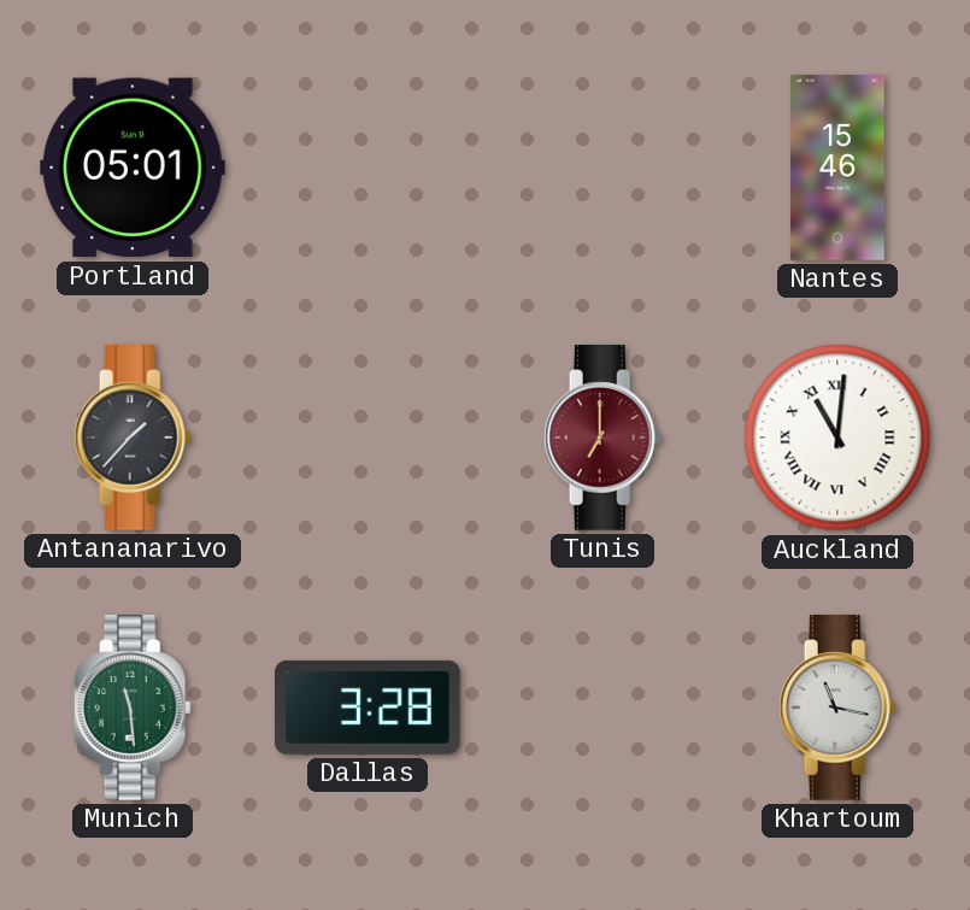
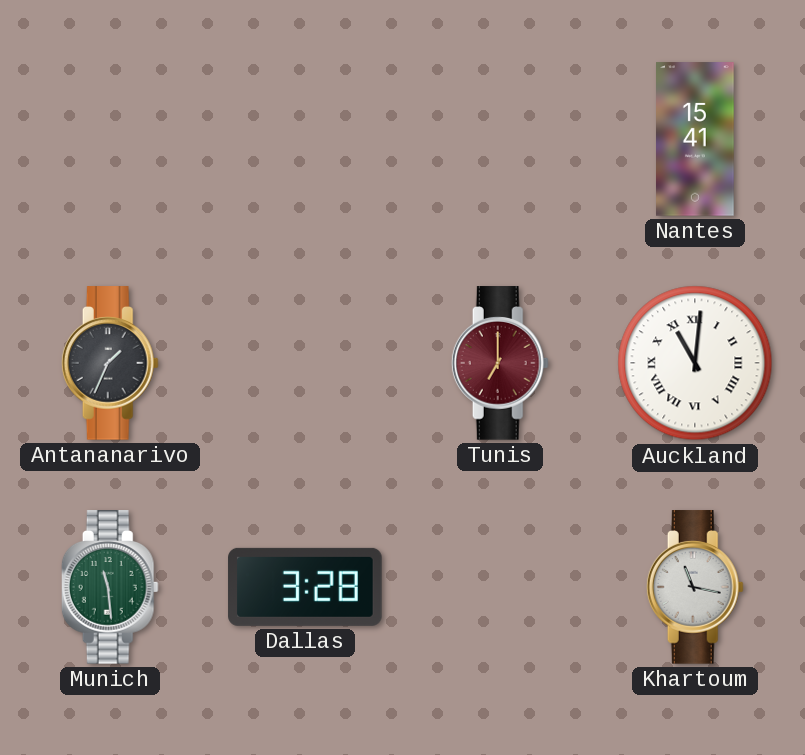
Portland: 05:01 -> none
Nantes: 15:46 -> 15:41
Antananarivo: 1:37 -> 1:34
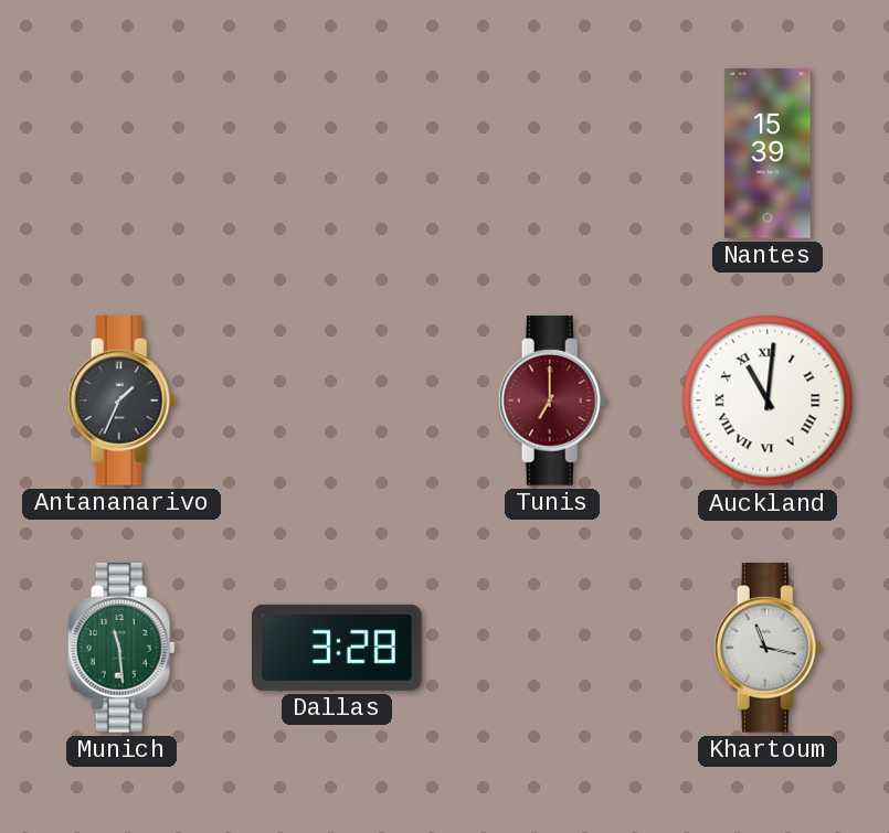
Nantes: 15:41 -> 15:39
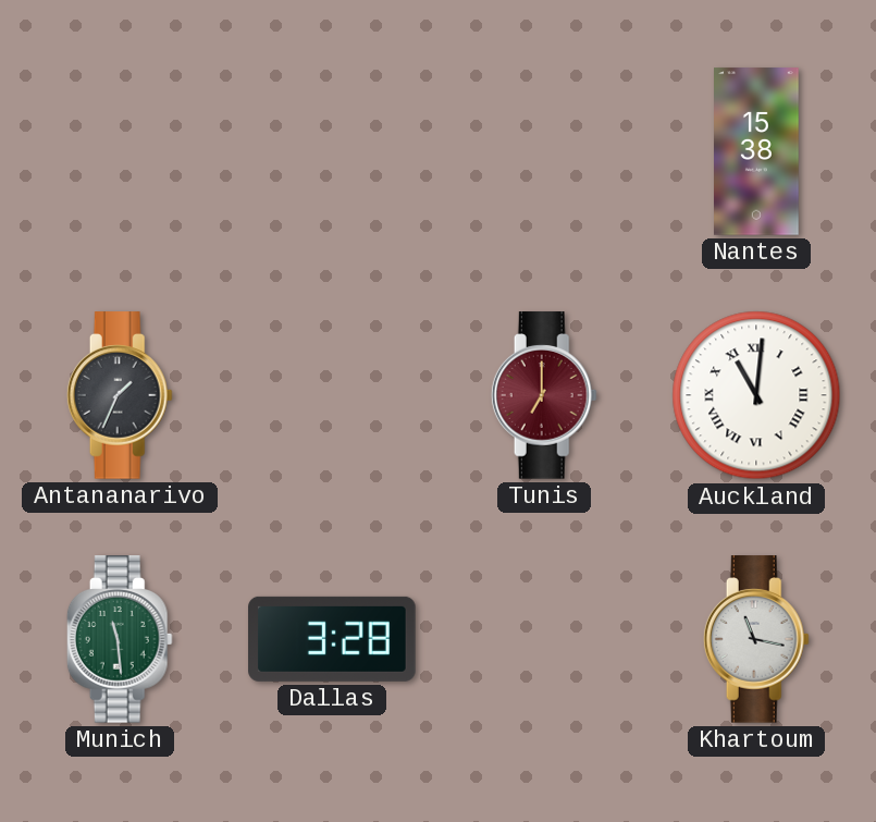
Nantes: 15:39 -> 15:38
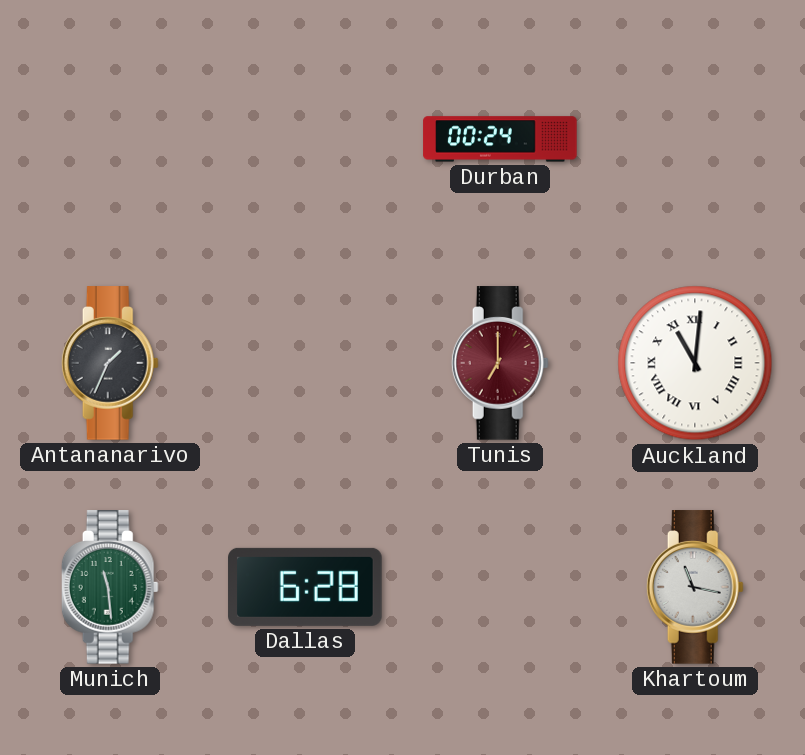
Durban: none -> 00:24
Nantes: 15:38 -> none
Dallas: 3:28 -> 6:28
